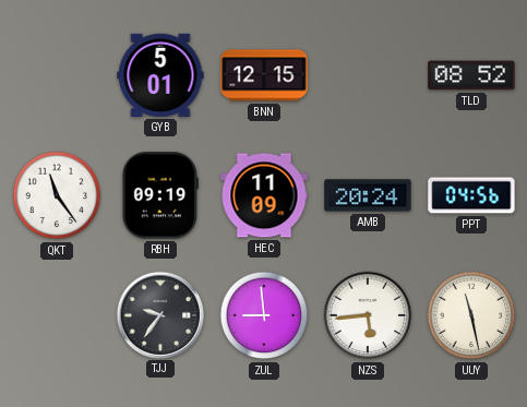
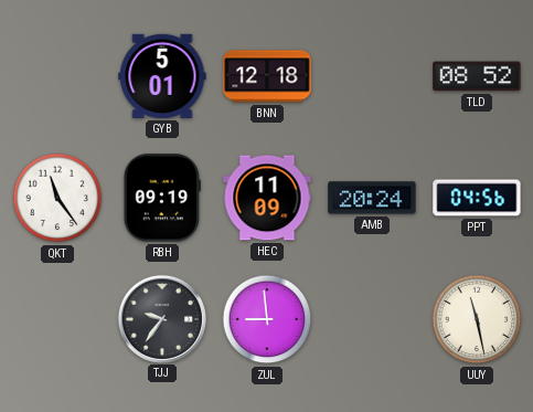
BNN: 12:15 -> 12:18
NZS: 5:44 -> none
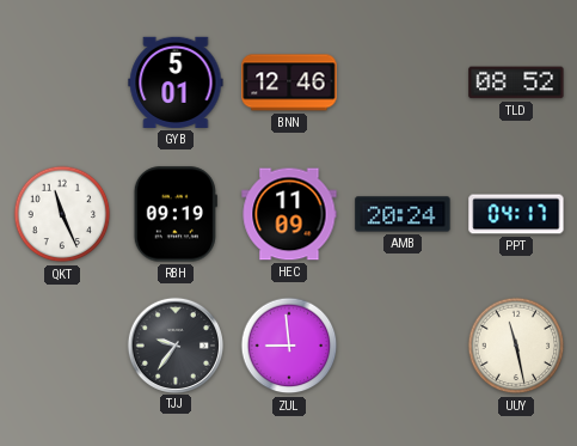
BNN: 12:18 -> 12:46
QKT: 11:24 -> 11:26
PPT: 04:56 -> 04:17
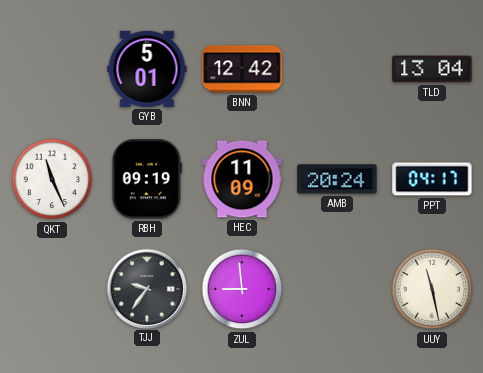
BNN: 12:46 -> 12:42
TLD: 08:52 -> 13:04
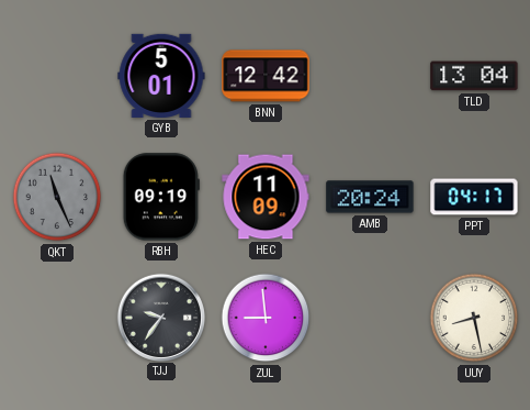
QKT dial: white -> grey
UUY: 11:28 -> 8:28
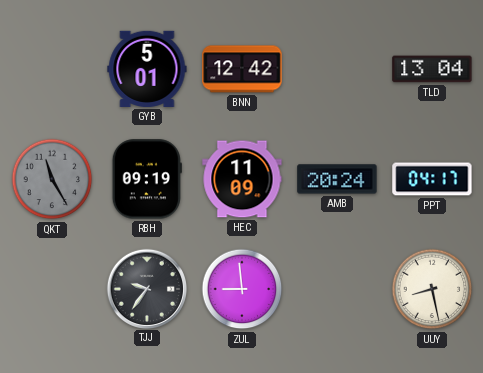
QKT: 11:26 -> 11:25
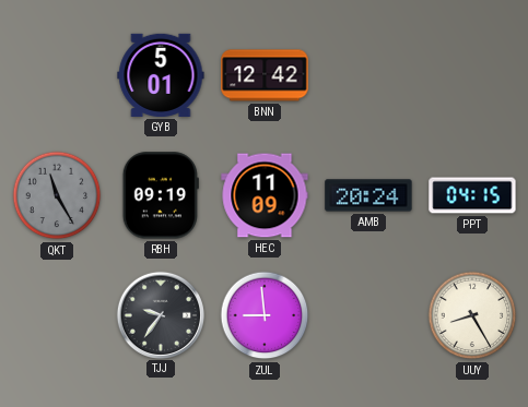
TLD: 13:04 -> none
PPT: 04:17 -> 04:15
UUY: 8:28 -> 8:25
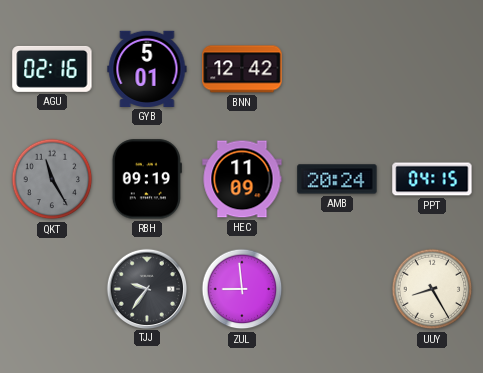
AGU: none -> 02:16
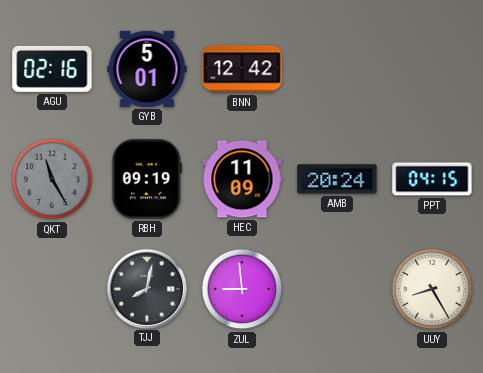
TJJ: 9:36 -> 8:02
